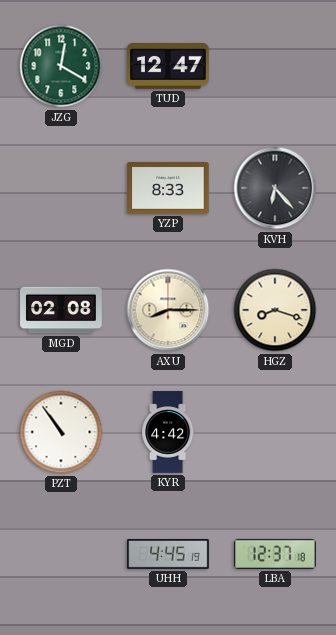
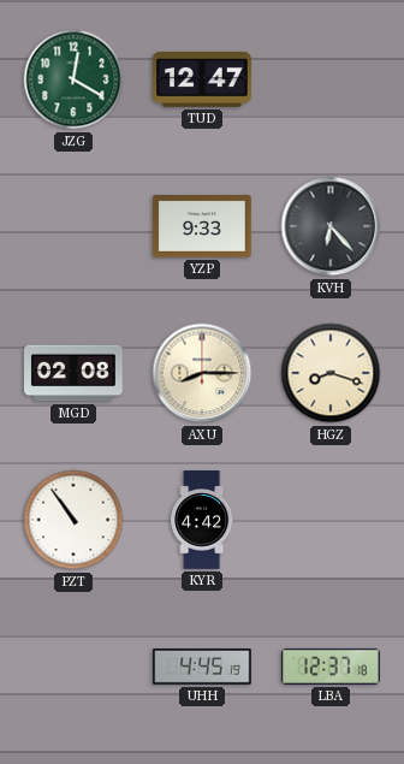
YZP: 8:33 -> 9:33
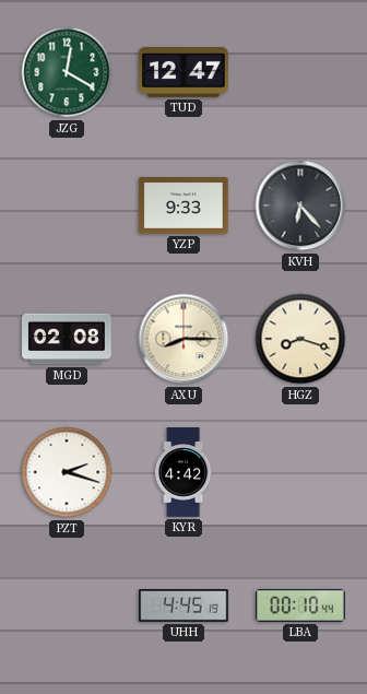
PZT: 10:54 -> 2:18
LBA: 12:37 -> 00:10
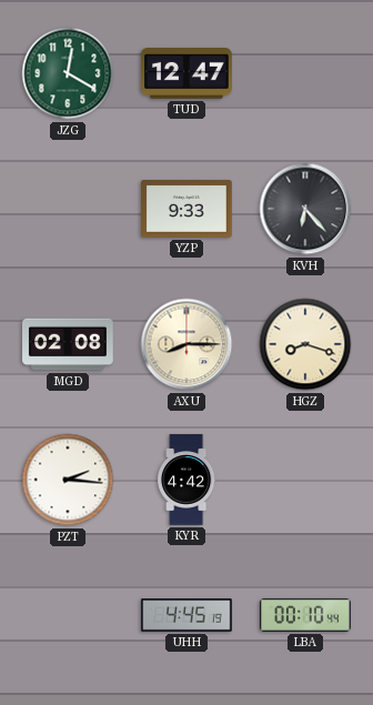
PZT: 2:18 -> 2:16
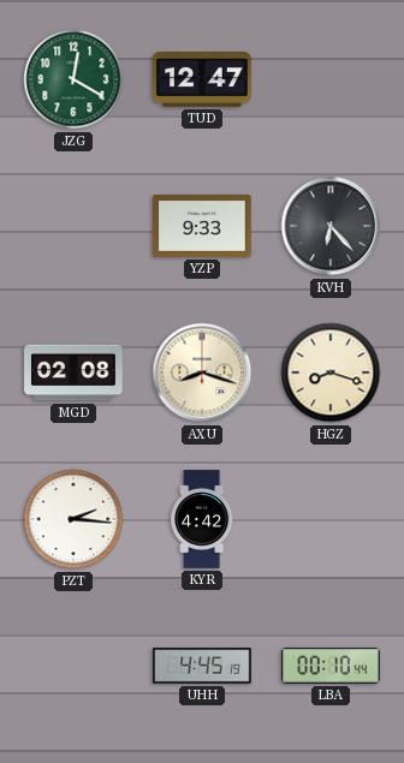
AXU: 8:15 -> 8:18
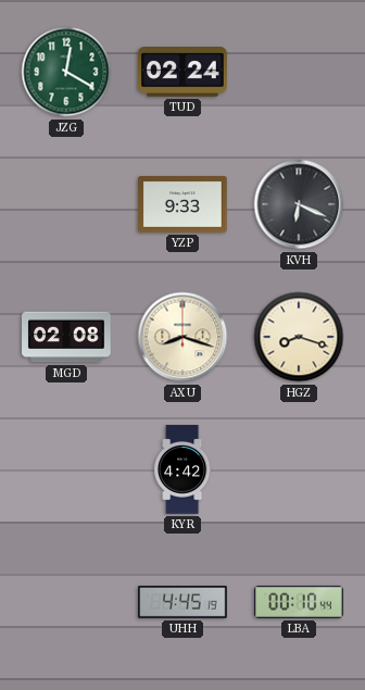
TUD: 12:47 -> 02:24
KVH: 6:23 -> 6:19
PZT: 2:16 -> none
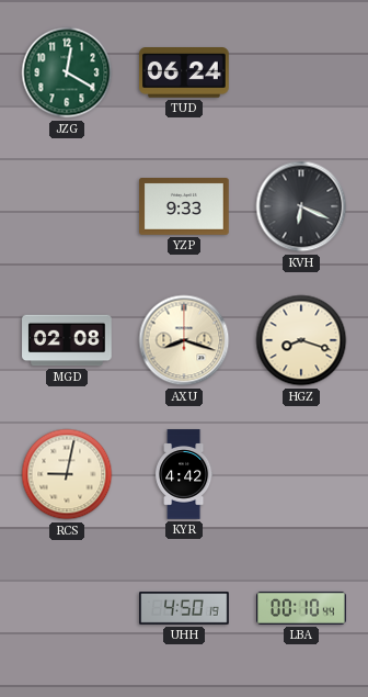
TUD: 02:24 -> 06:24
RCS: none -> 9:02
UHH: 4:45 -> 4:50
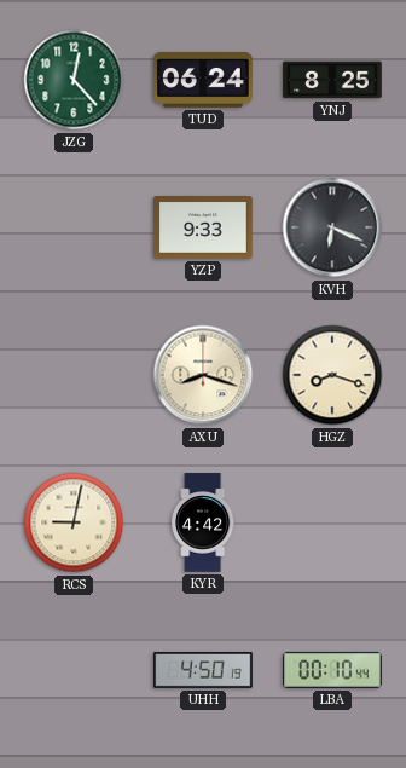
JZG: 12:20 -> 12:23
YNJ: none -> 8:25
MGD: 02:08 -> none
